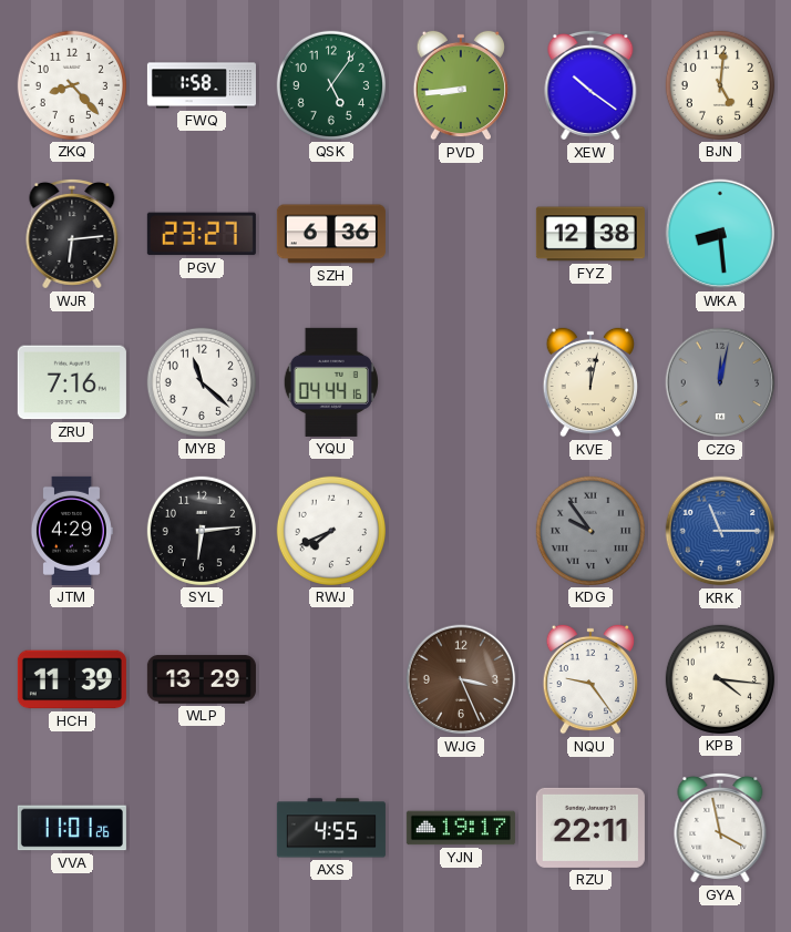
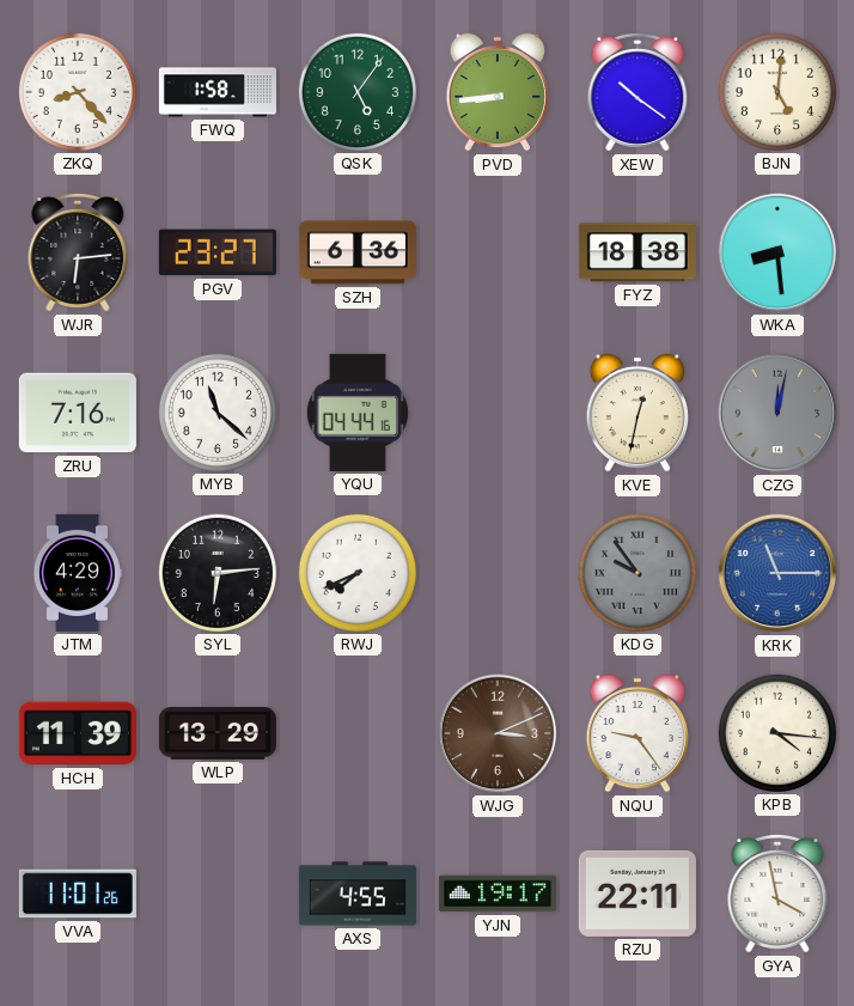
FYZ: 12:38 -> 18:38
KVE: 12:02 -> 12:32
WJG: 3:26 -> 3:11
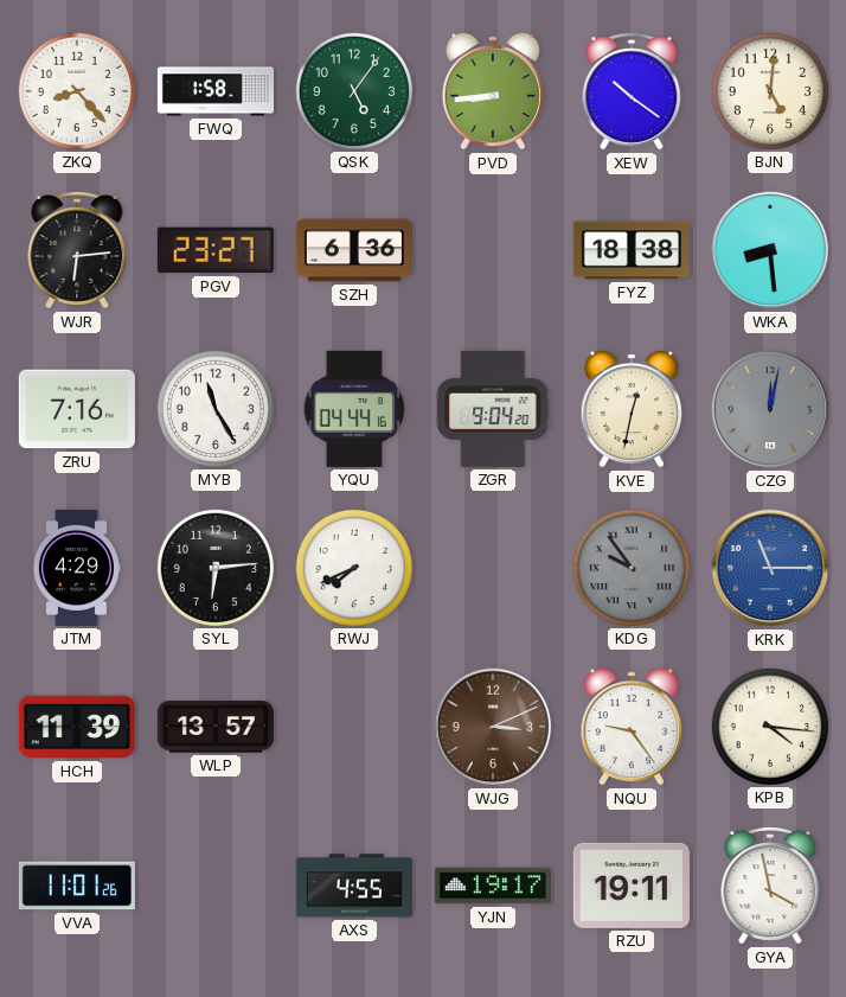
MYB: 11:22 -> 11:25
ZGR: none -> 9:04
WLP: 13:29 -> 13:57
RZU: 22:11 -> 19:11
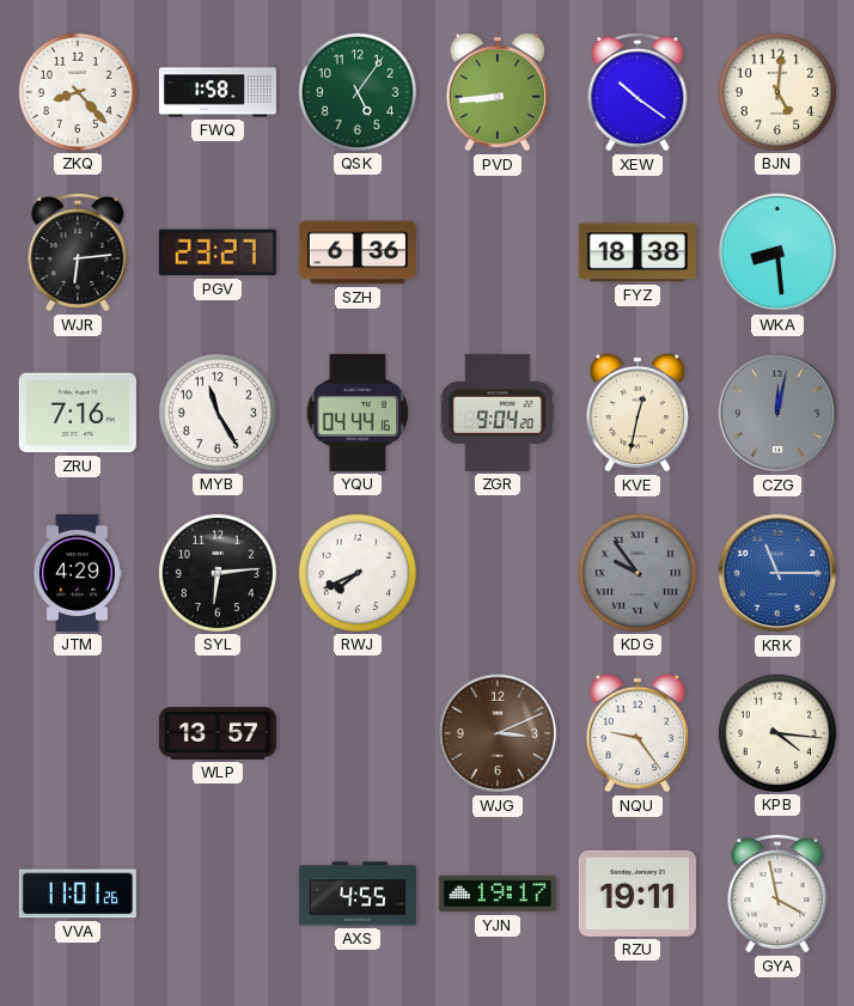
HCH: 11:39 -> none
